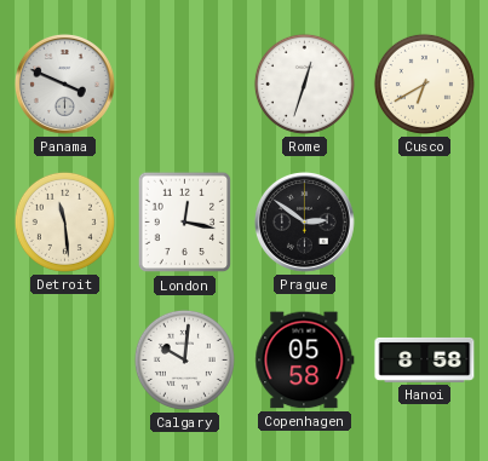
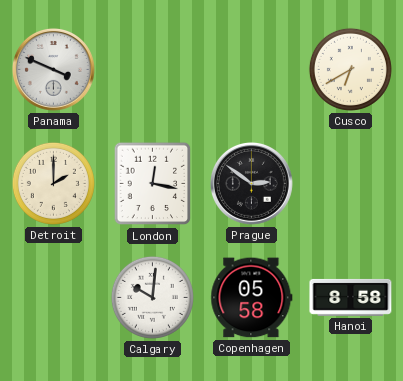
Rome: 12:33 -> none
Detroit: 11:29 -> 2:00
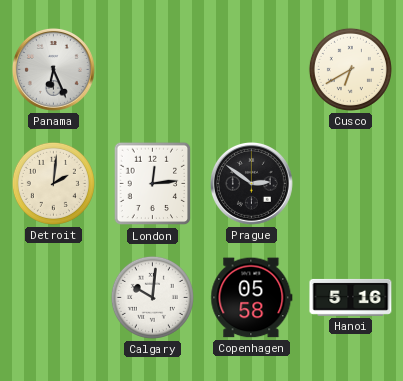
Panama: 3:49 -> 6:26
Detroit: 2:00 -> 2:01
London: 12:17 -> 12:14
Hanoi: 8:58 -> 5:16
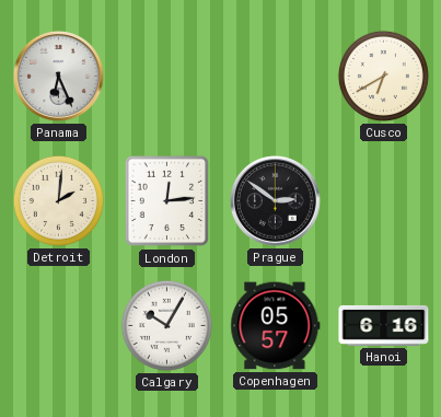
Calgary: 10:01 -> 10:05
Copenhagen: 05:58 -> 05:57
Hanoi: 5:16 -> 6:16
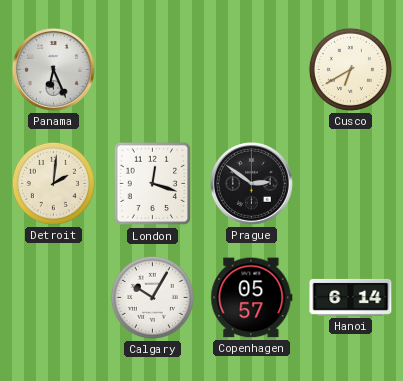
London: 12:14 -> 12:18
Hanoi: 6:16 -> 6:14
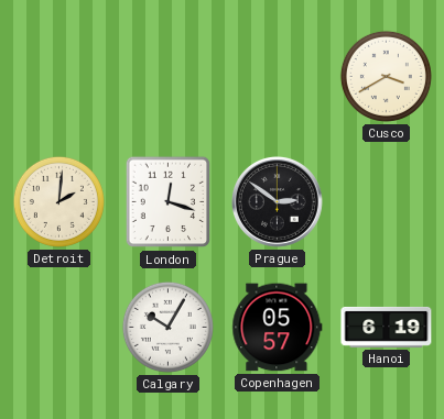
Panama: 6:26 -> none
Cusco: 6:40 -> 3:40
Hanoi: 6:14 -> 6:19
